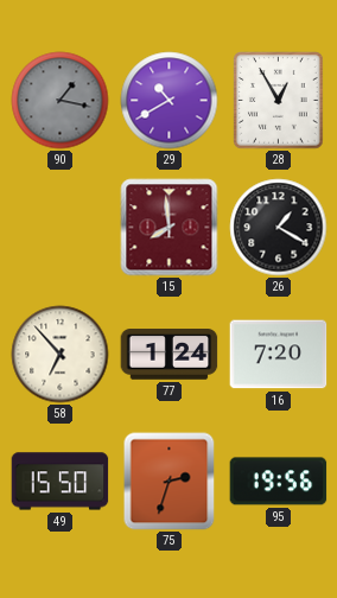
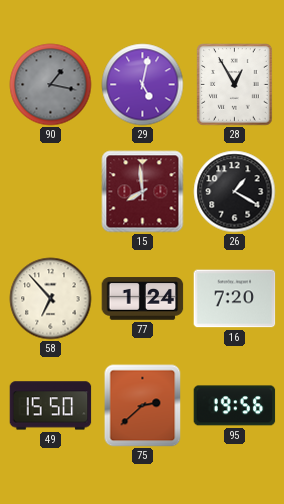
29: 10:40 -> 5:02
75: 2:33 -> 2:38
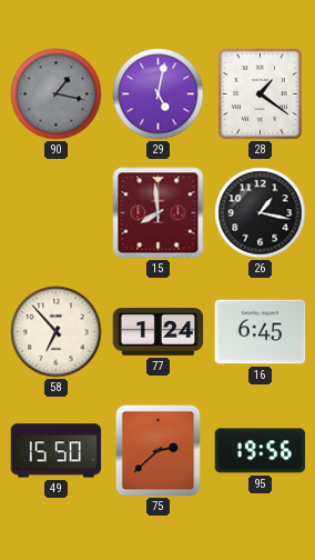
28: 12:55 -> 1:21
26: 1:20 -> 1:17
16: 7:20 -> 6:45
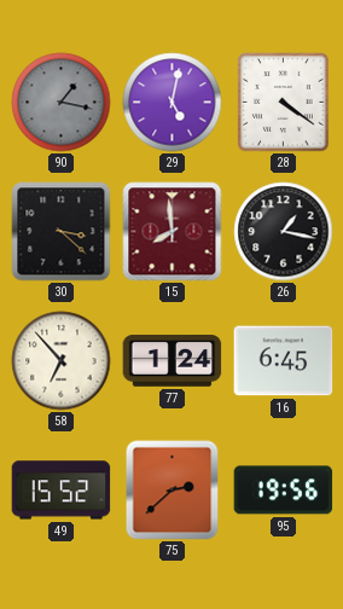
28: 1:21 -> 4:21
30: none -> 3:22
49: 15:50 -> 15:52
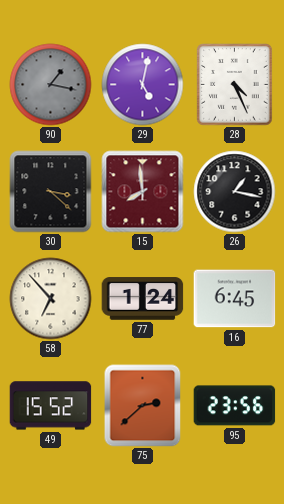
28: 4:21 -> 4:26
95: 19:56 -> 23:56
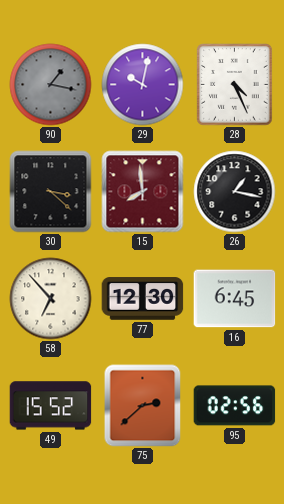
29: 5:02 -> 10:02
77: 1:24 -> 12:30
95: 23:56 -> 02:56
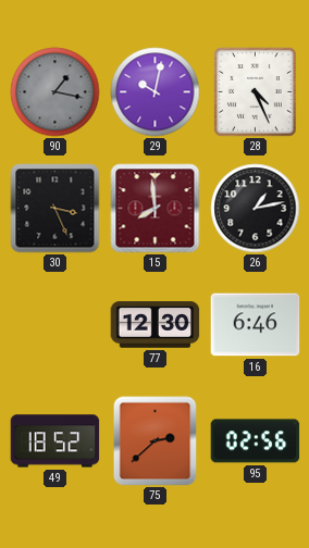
30: 3:22 -> 3:26
26: 1:17 -> 1:13
58: 6:53 -> none
16: 6:45 -> 6:46
49: 15:52 -> 18:52
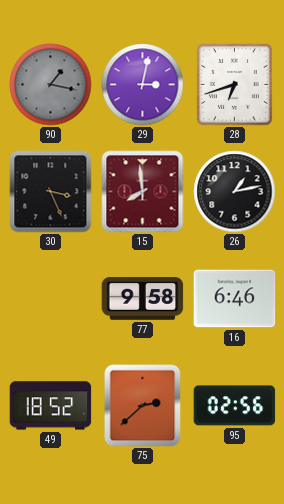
29: 10:02 -> 3:02
28: 4:26 -> 6:42
77: 12:30 -> 9:58
